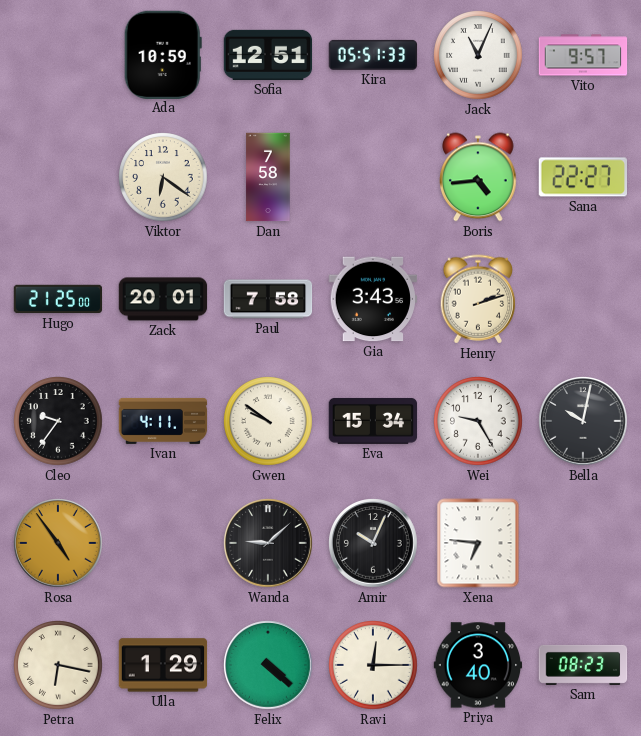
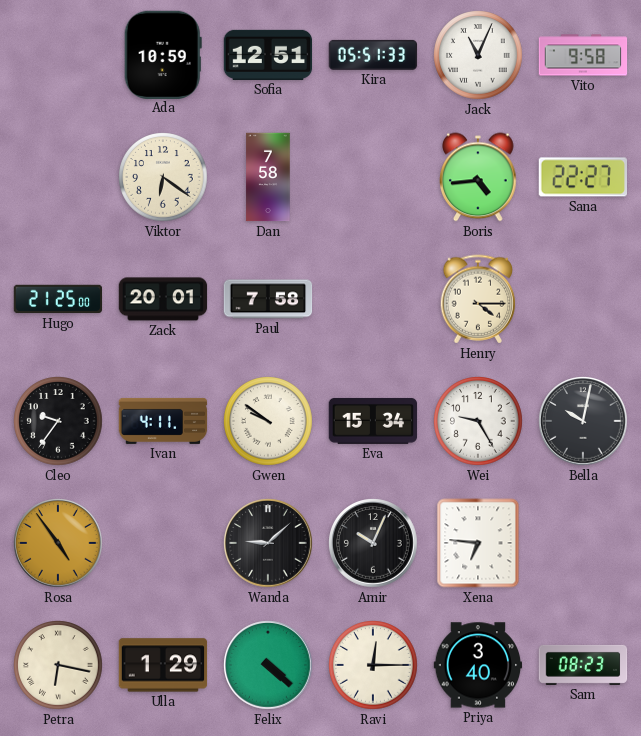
Vito: 9:57 -> 9:58
Gia: 3:43 -> none
Henry: 2:12 -> 4:15
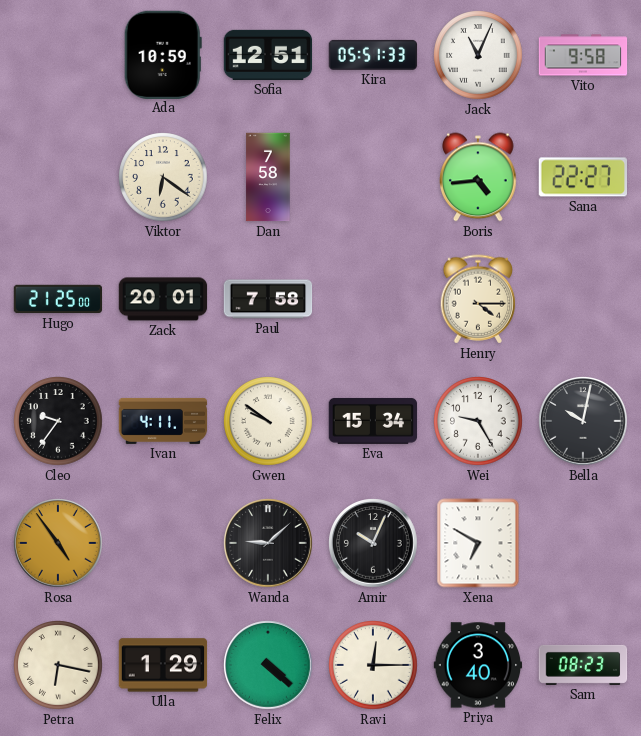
Xena: 6:46 -> 6:50
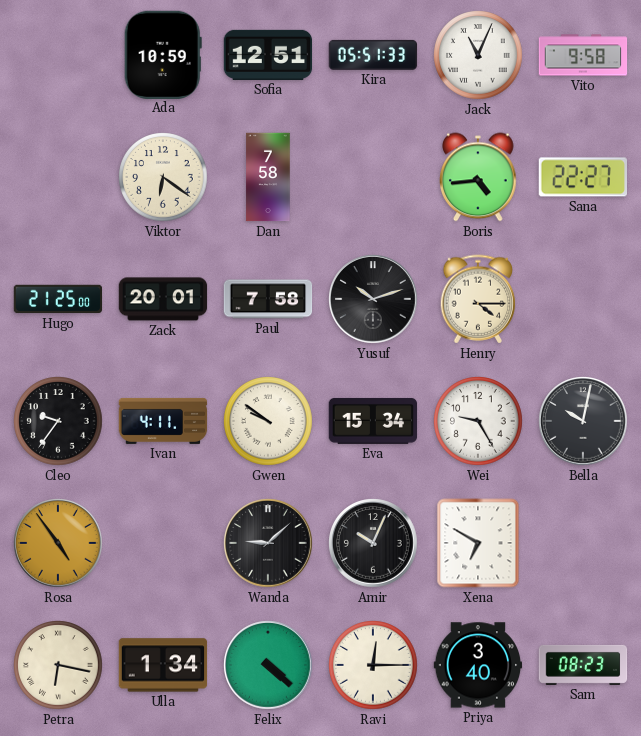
Yusuf: none -> 10:12
Ulla: 1:29 -> 1:34
